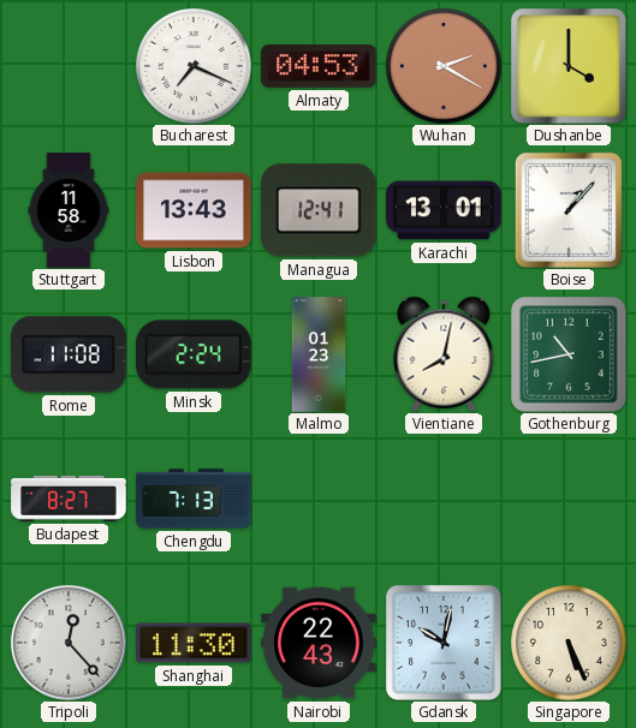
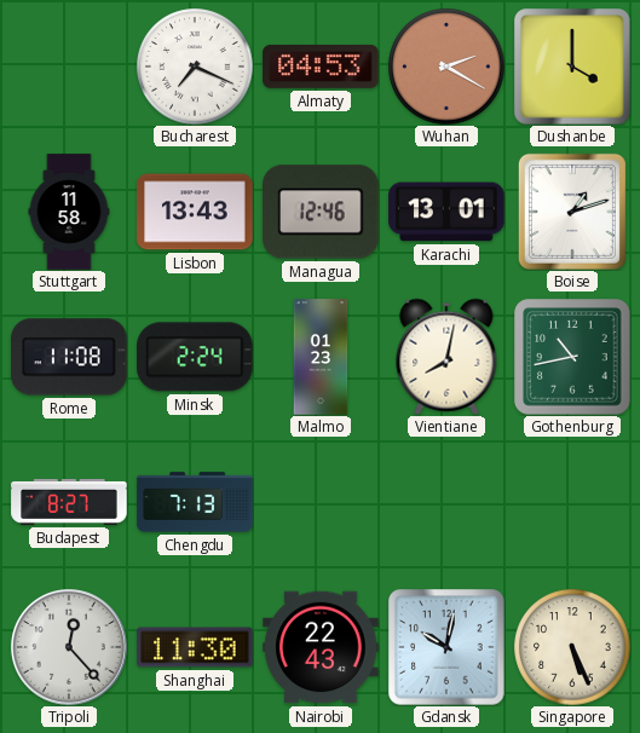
Managua: 12:41 -> 12:46
Boise: 1:07 -> 1:12
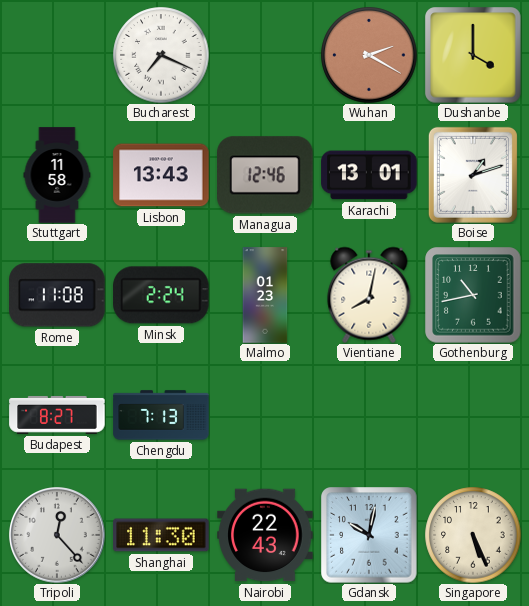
Almaty: 04:53 -> none
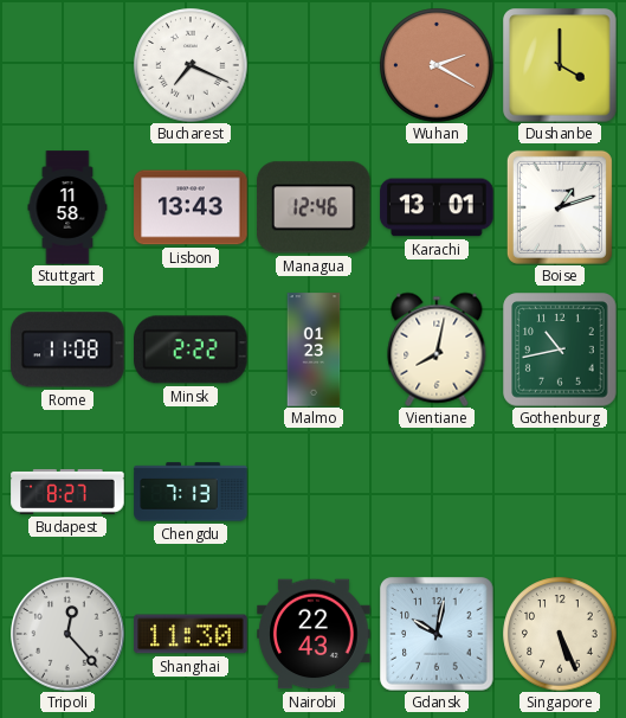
Minsk: 2:24 -> 2:22
